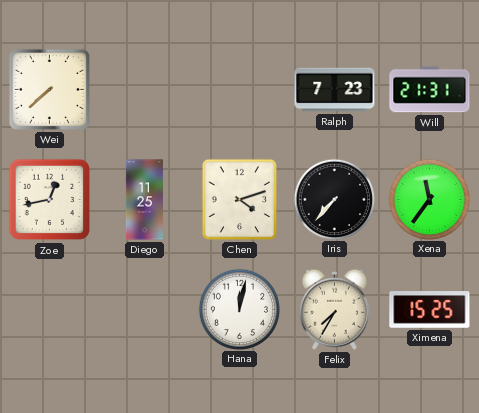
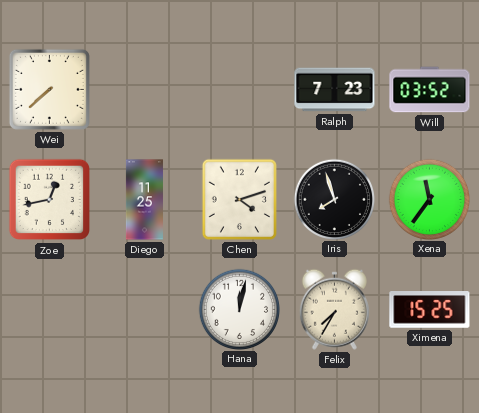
Will: 21:31 -> 03:52
Iris: 7:37 -> 7:57
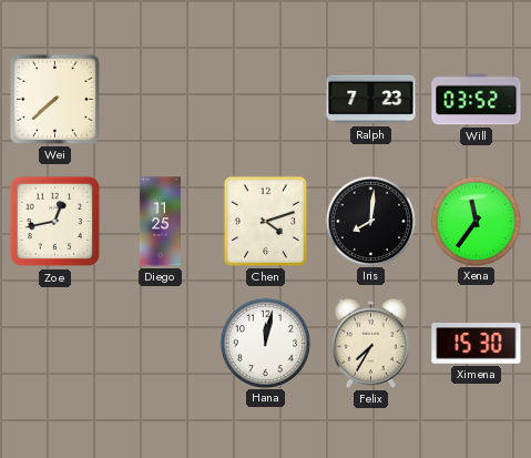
Iris: 7:57 -> 8:01
Ximena: 15:25 -> 15:30
